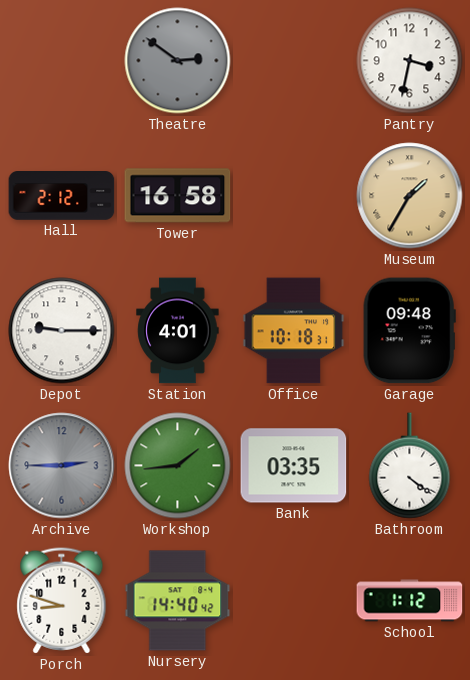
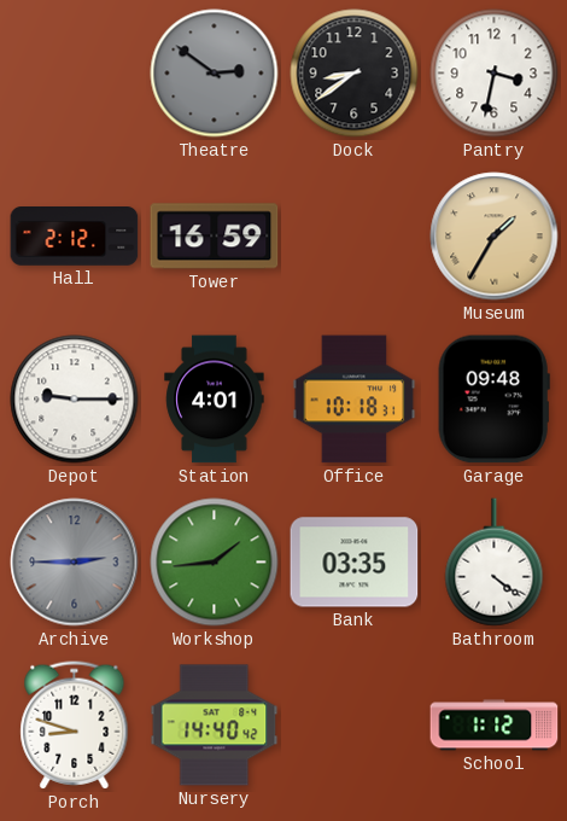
Dock: none -> 8:39
Tower: 16:58 -> 16:59
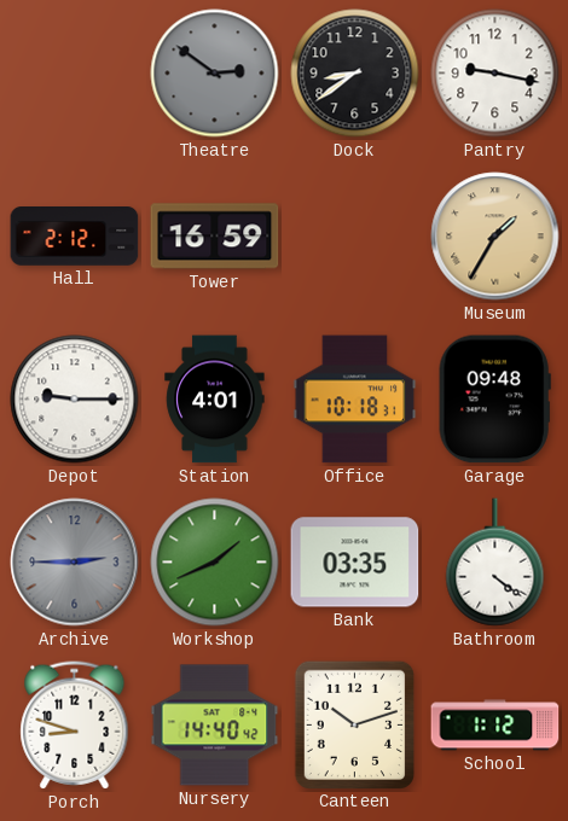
Pantry: 3:32 -> 9:17
Workshop: 1:44 -> 1:41
Canteen: none -> 10:12
